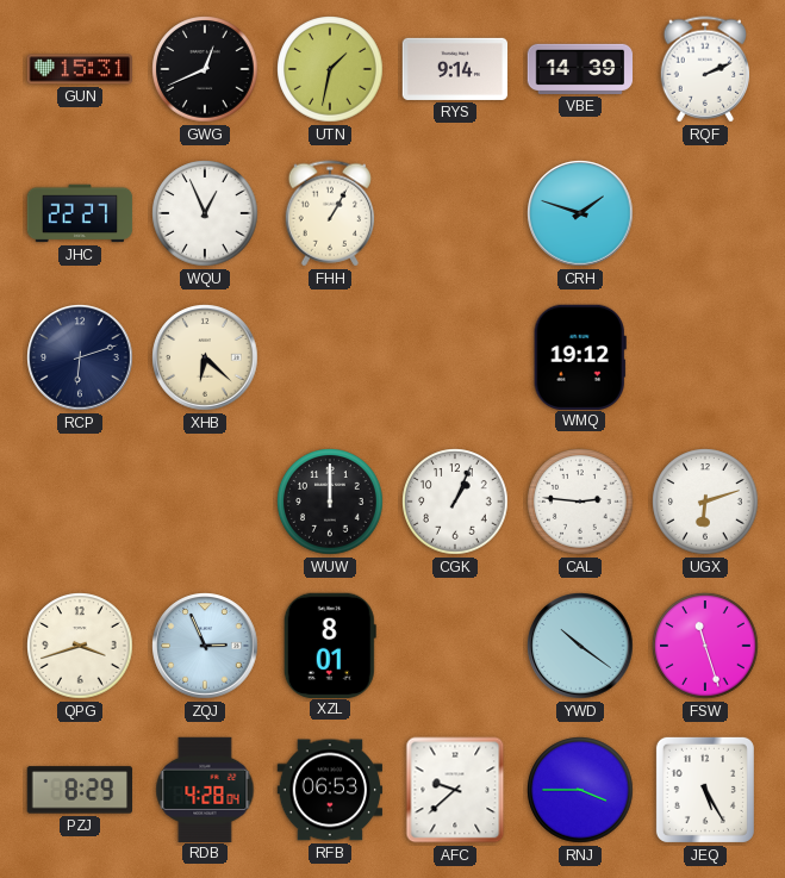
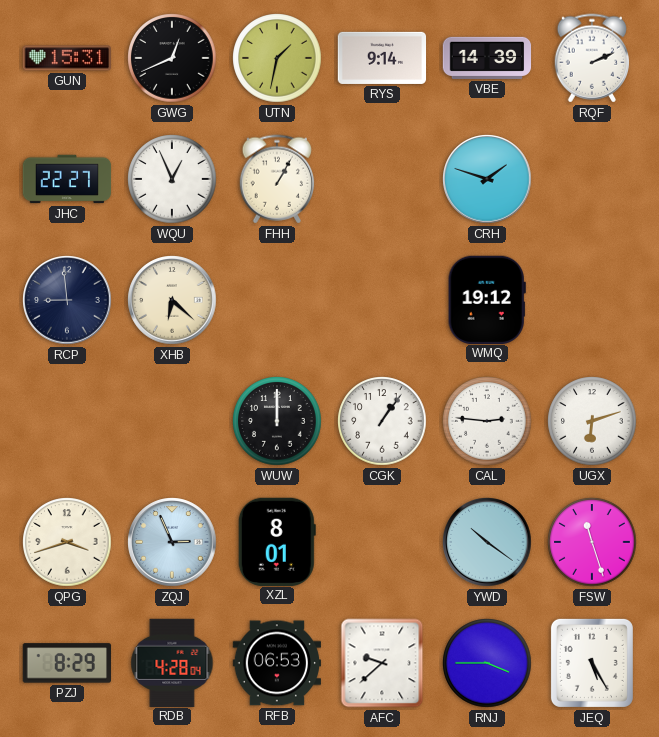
RCP: 6:12 -> 8:59
CGK: 1:04 -> 1:06
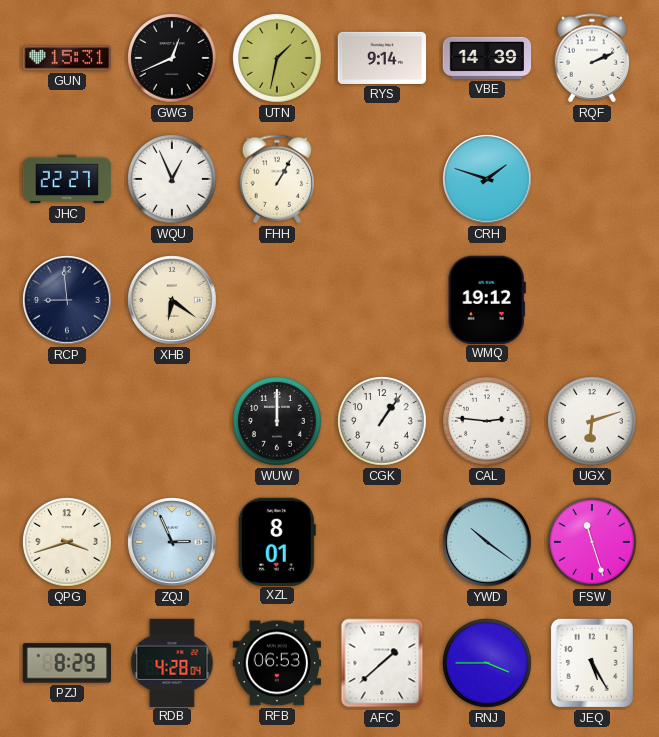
XHB: 6:22 -> 6:21
AFC: 9:38 -> 1:38
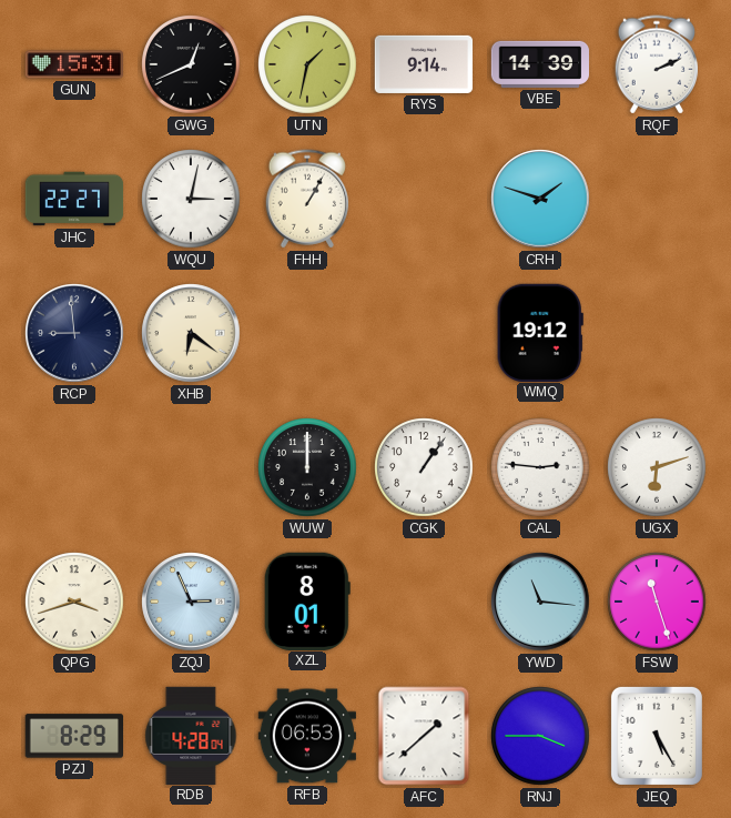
WQU: 12:56 -> 3:02
YWD: 10:21 -> 11:16
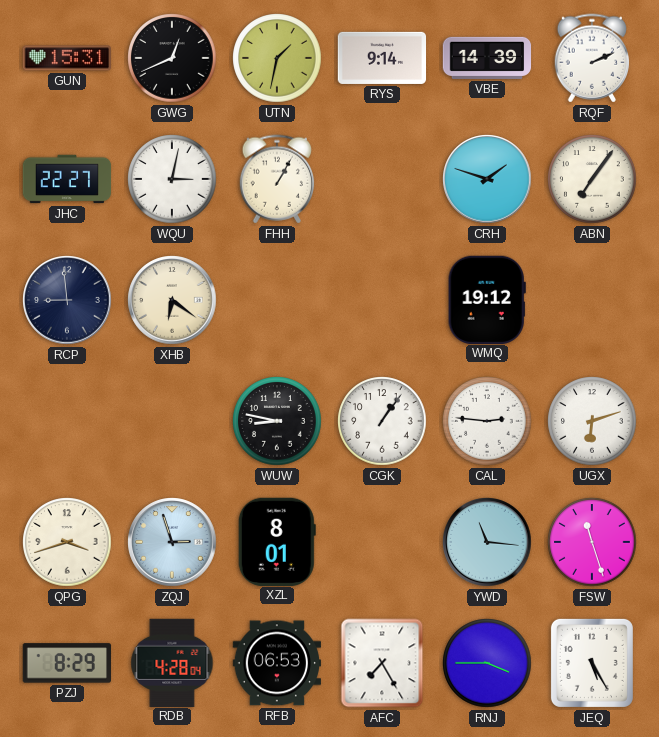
ABN: none -> 7:06
WUW: 12:00 -> 8:47
ZQJ: 2:56 -> 2:57
AFC: 1:38 -> 7:25
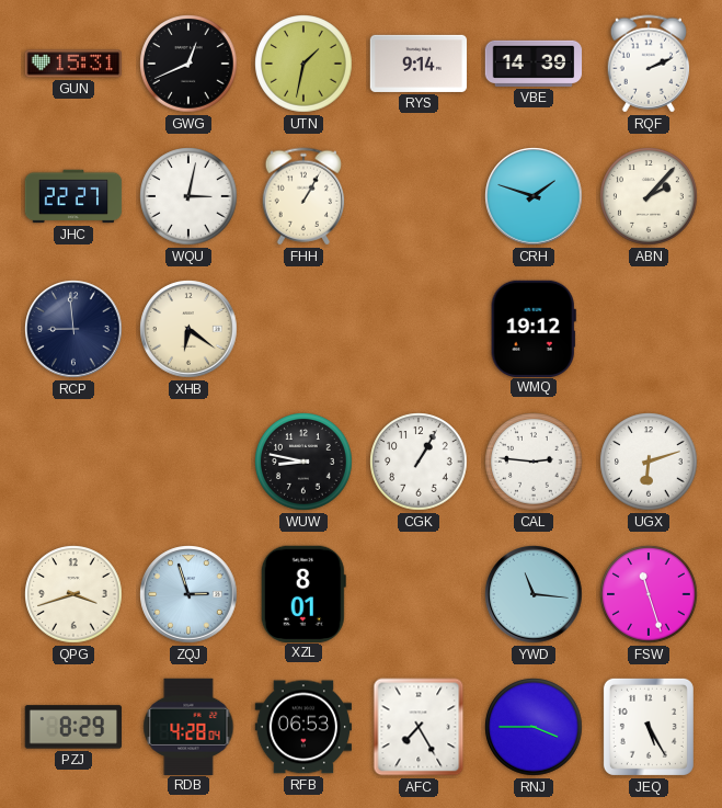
ABN: 7:06 -> 2:07
CGK: 1:06 -> 1:05
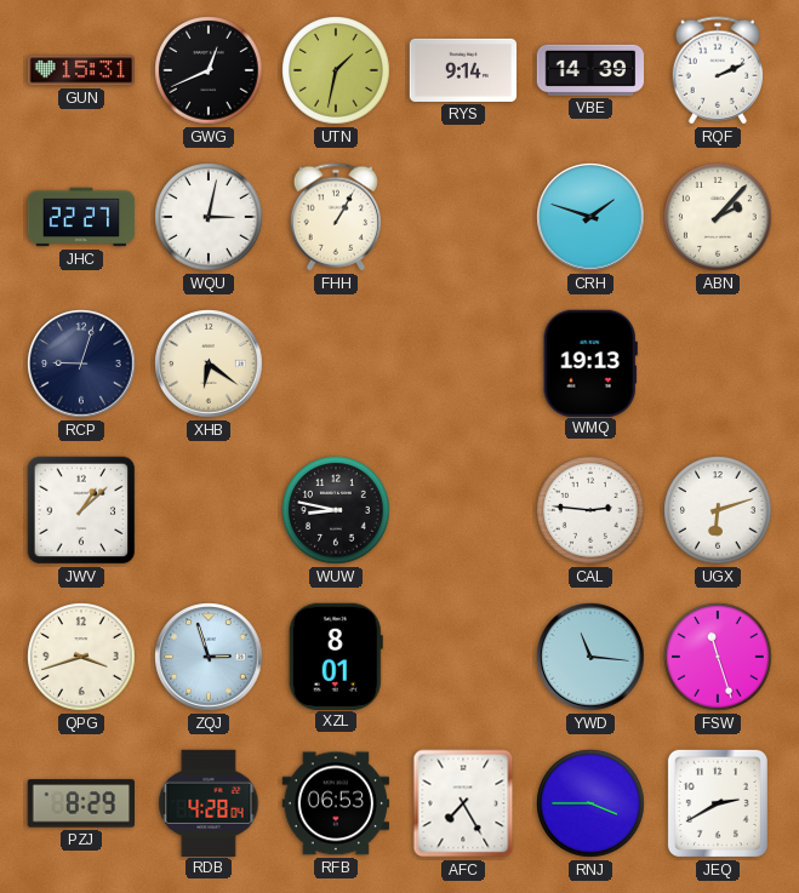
RCP: 8:59 -> 9:03
WMQ: 19:12 -> 19:13
JWV: none -> 1:08
CGK: 1:05 -> none
JEQ: 5:25 -> 2:40
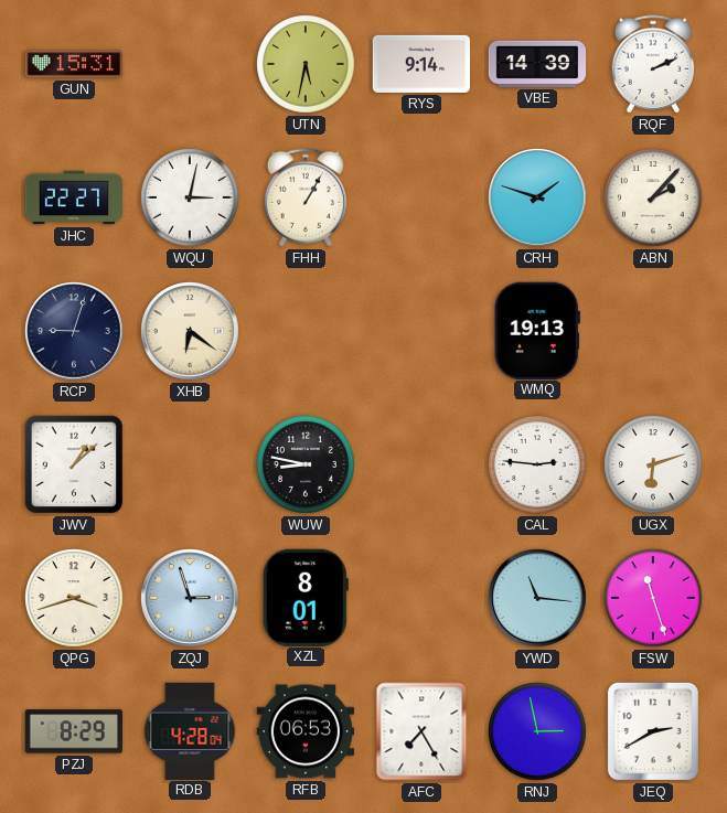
GWG: 12:41 -> none
UTN: 1:32 -> 5:32
RNJ: 3:45 -> 2:58
